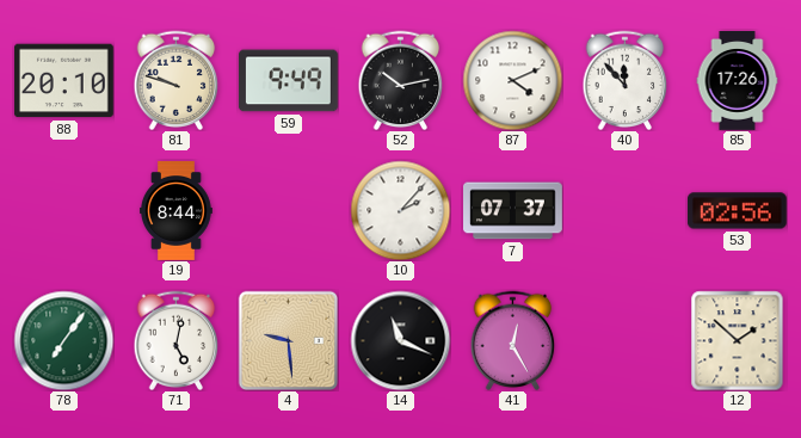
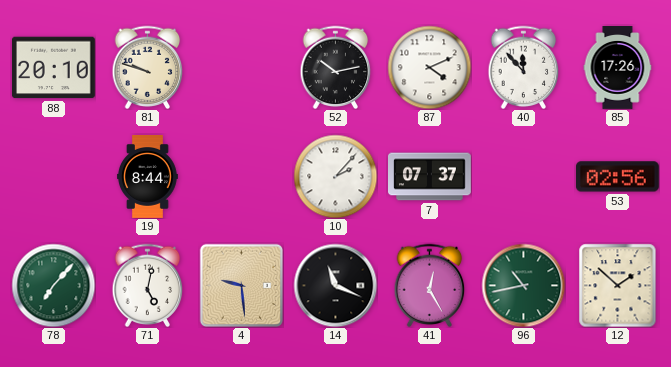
59: 9:49 -> none
78: 7:06 -> 7:07
96: none -> 10:43
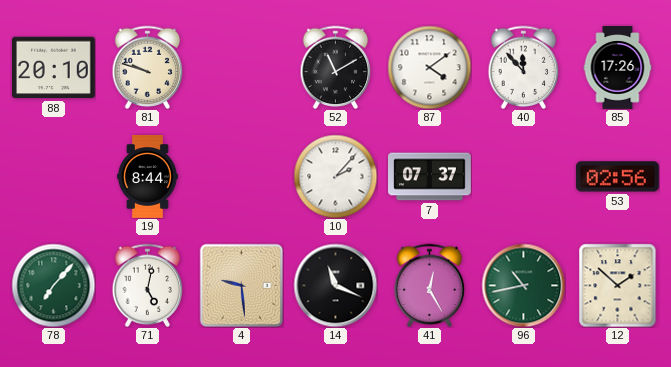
52: 10:13 -> 11:10
87: 4:11 -> 4:09
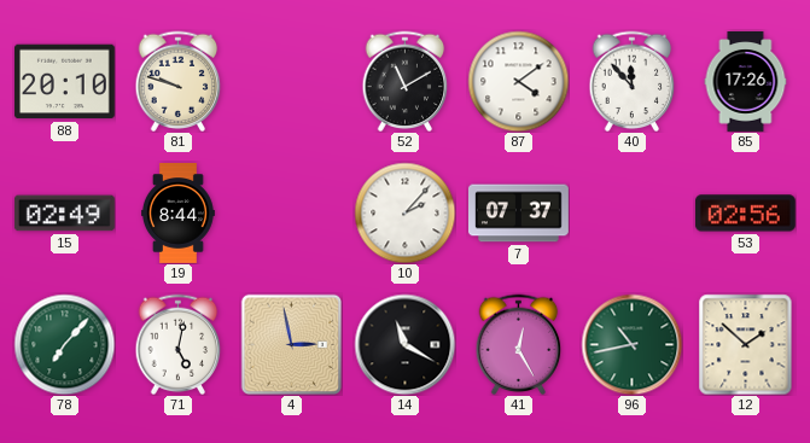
15: none -> 02:49
4: 9:29 -> 2:58
14: 11:19 -> 11:20
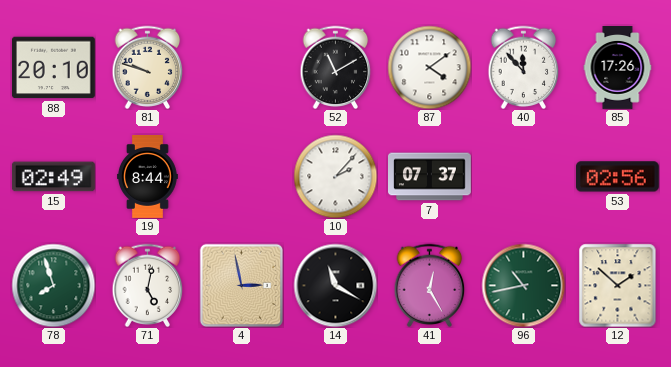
78: 7:07 -> 7:57
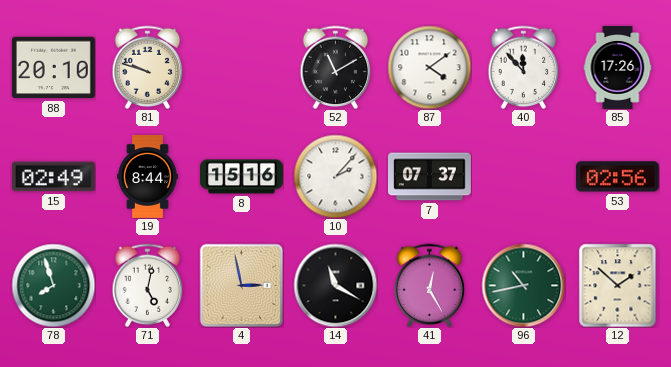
8: none -> 15:16
